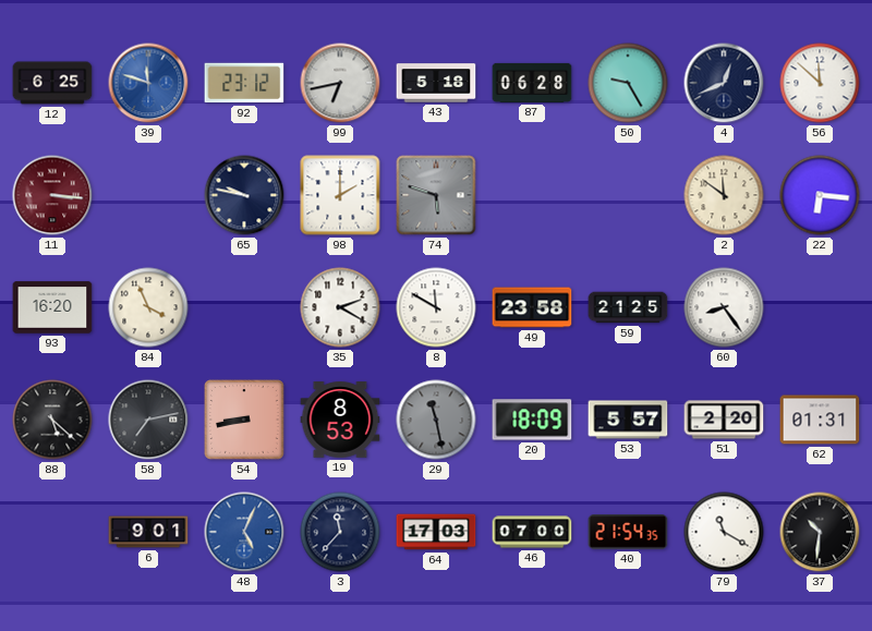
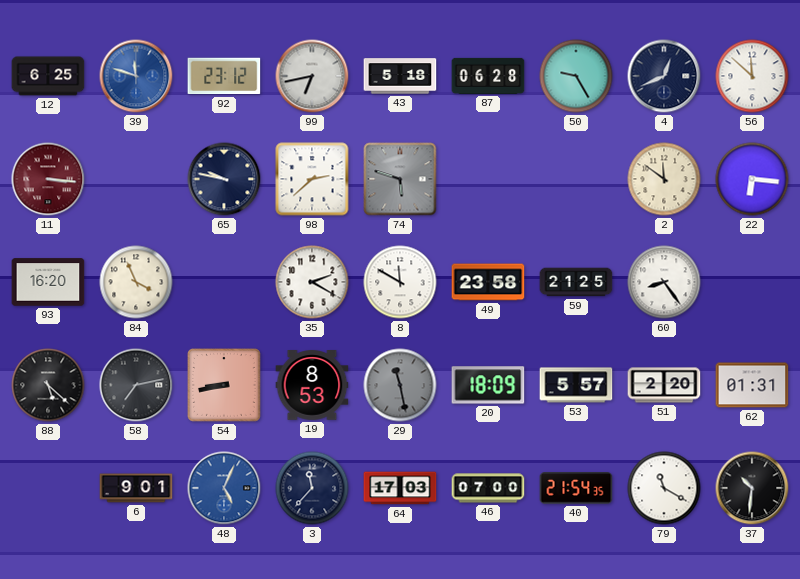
98: 2:00 -> 2:38
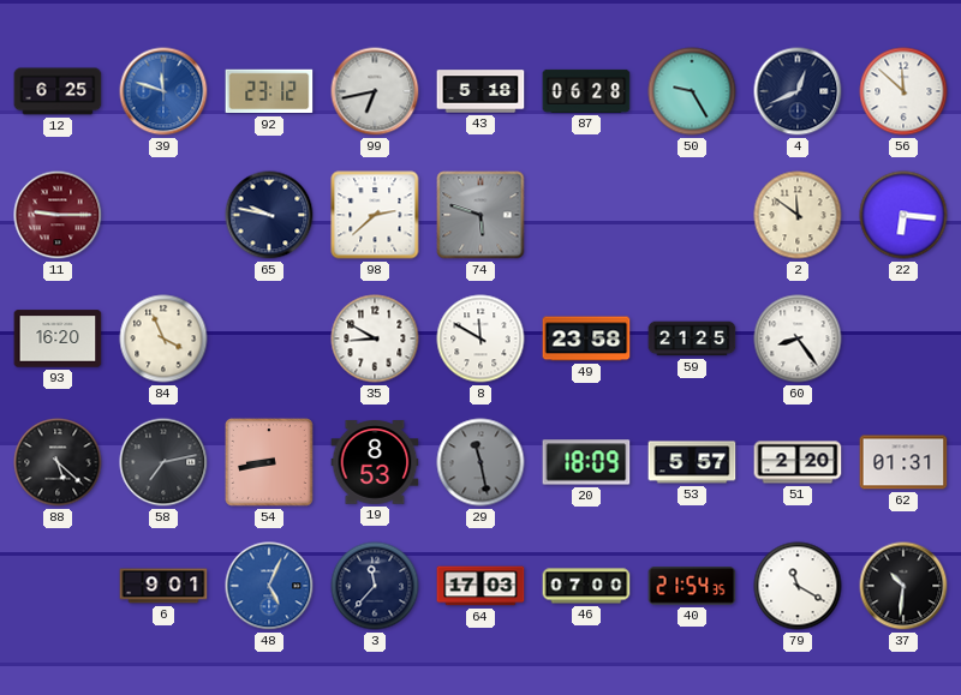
11: 3:16 -> 9:15
35: 2:20 -> 8:50
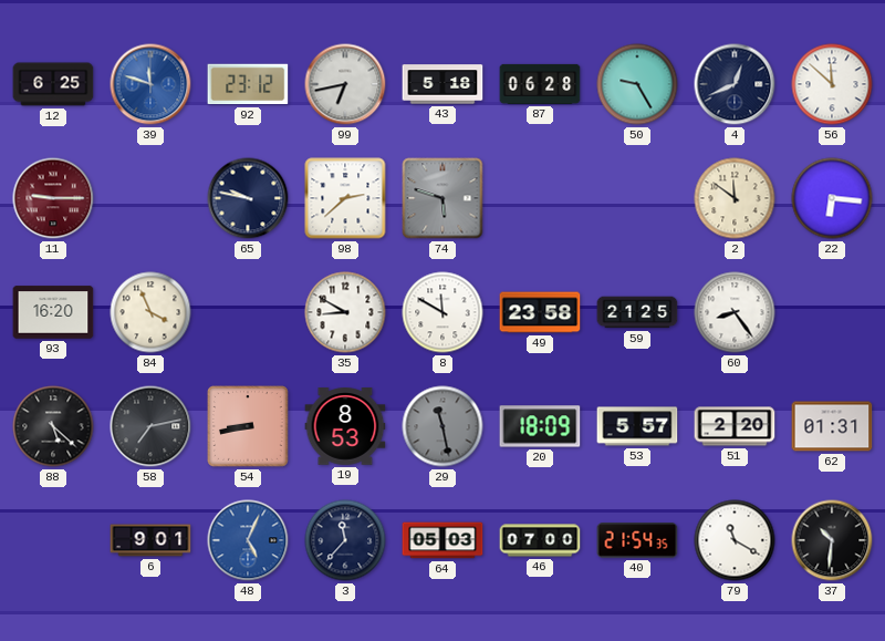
64: 17:03 -> 05:03
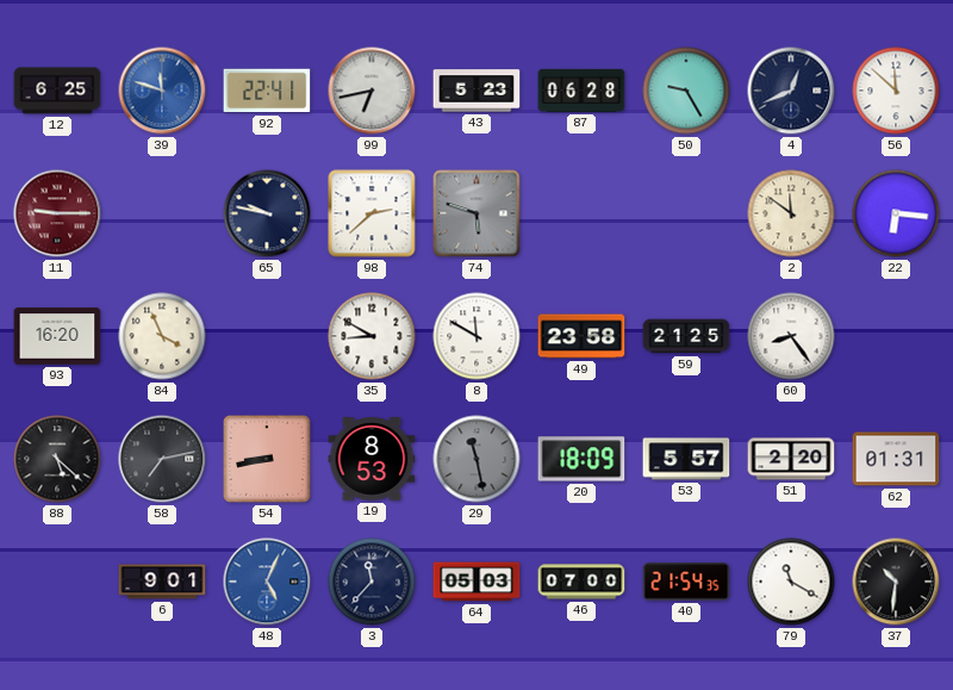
92: 23:12 -> 22:41
43: 5:18 -> 5:23
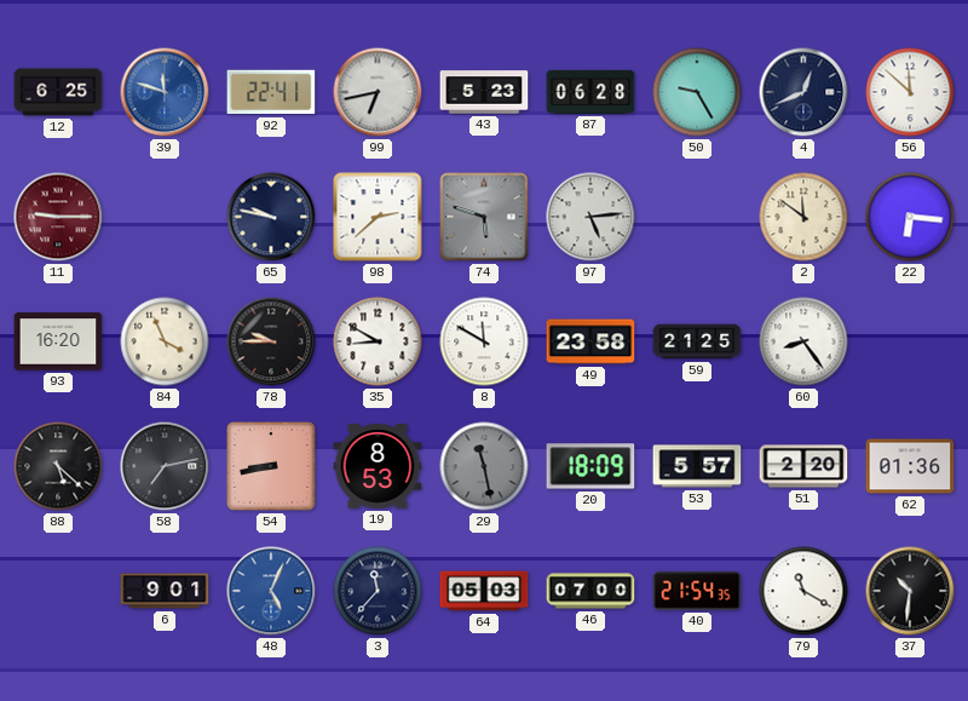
97: none -> 5:14
78: none -> 9:45
62: 01:31 -> 01:36
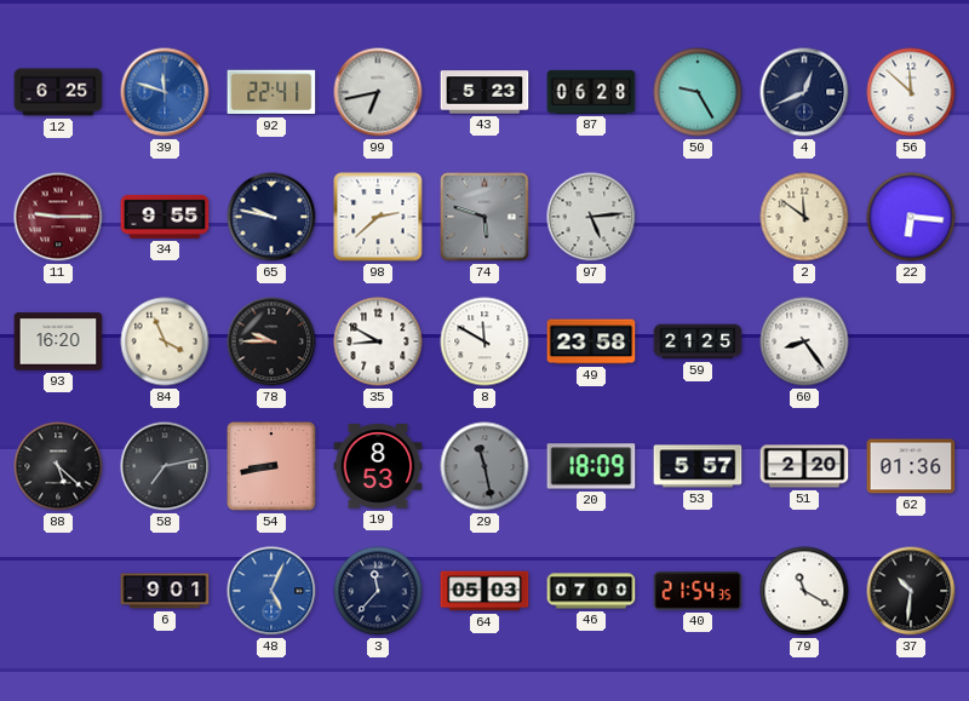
34: none -> 9:55
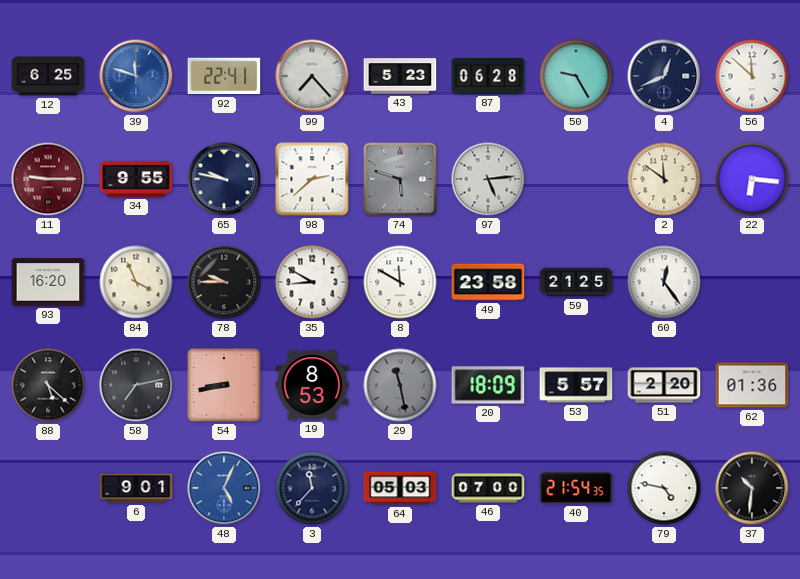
99: 6:43 -> 7:23
60: 8:24 -> 12:24
79: 11:20 -> 4:47
